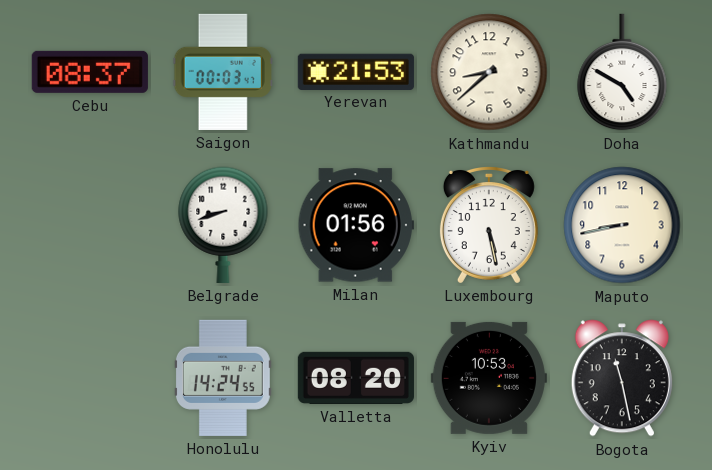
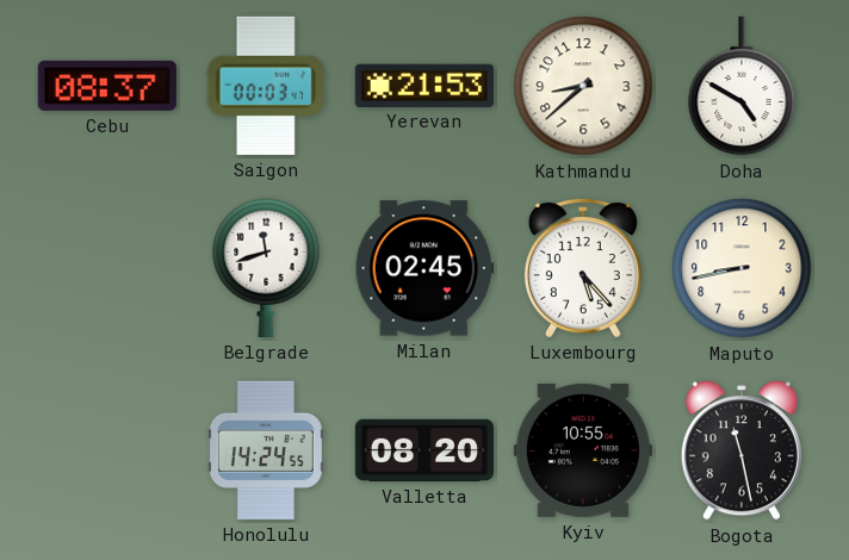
Belgrade: 8:42 -> 11:42
Milan: 01:56 -> 02:45
Luxembourg: 5:28 -> 5:23
Kyiv: 10:53 -> 10:55
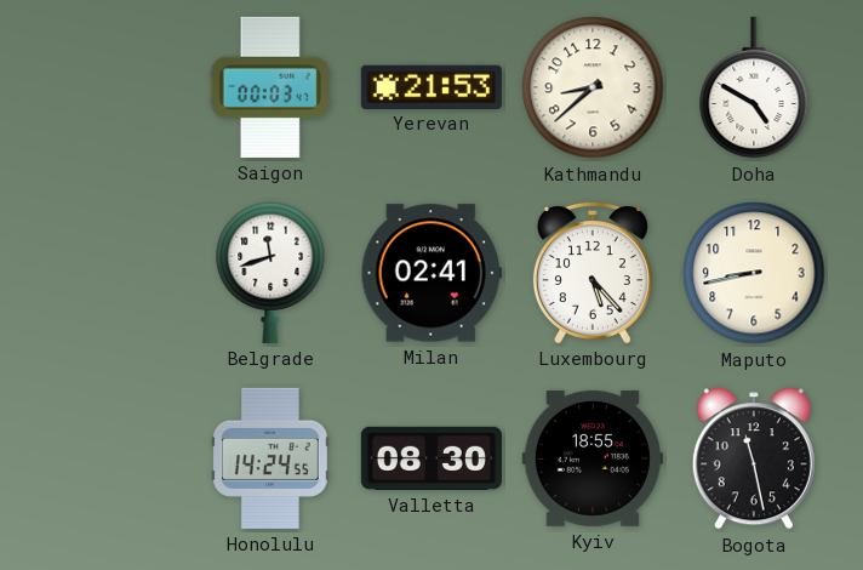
Cebu: 08:37 -> none
Milan: 02:45 -> 02:41
Valletta: 08:20 -> 08:30
Kyiv: 10:55 -> 18:55
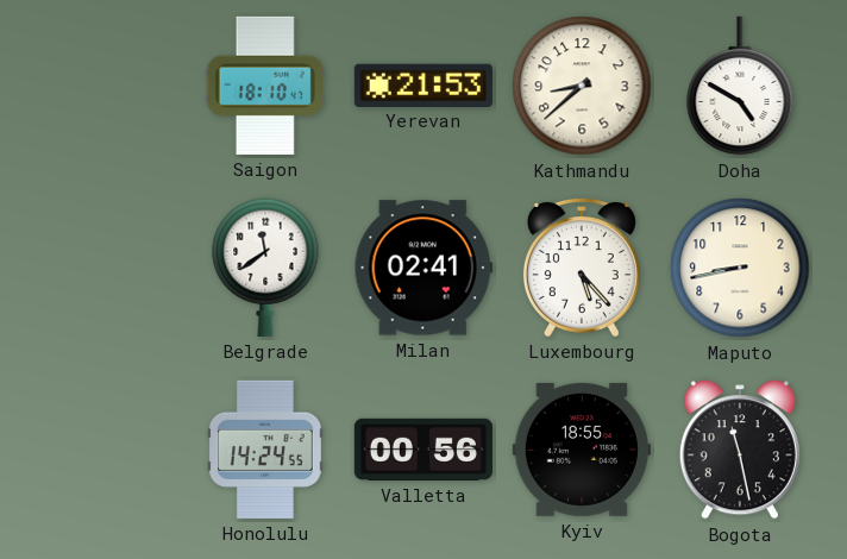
Saigon: 00:03 -> 18:10
Belgrade: 11:42 -> 11:39
Valletta: 08:30 -> 00:56
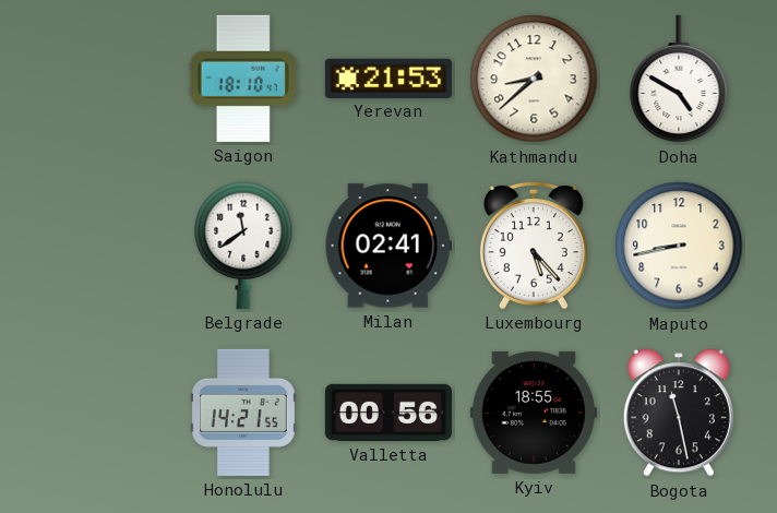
Honolulu: 14:24 -> 14:21
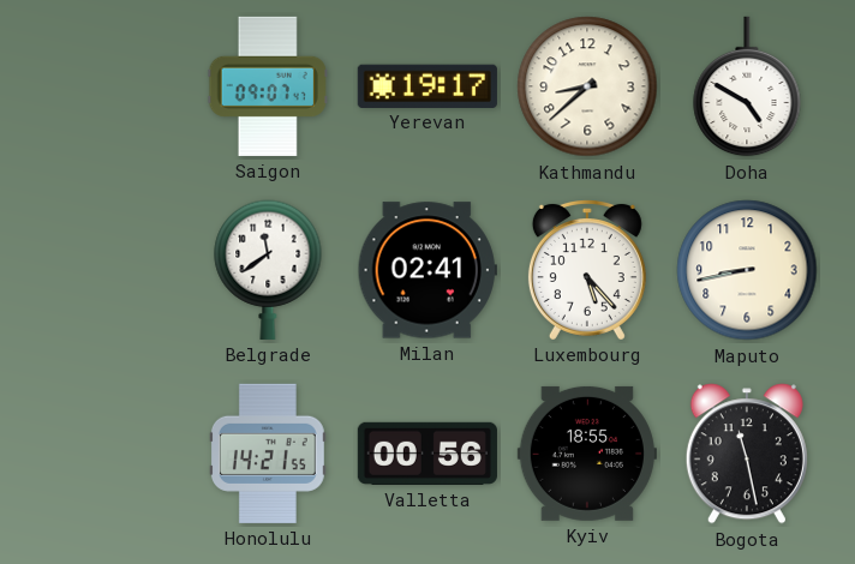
Saigon: 18:10 -> 09:07
Yerevan: 21:53 -> 19:17
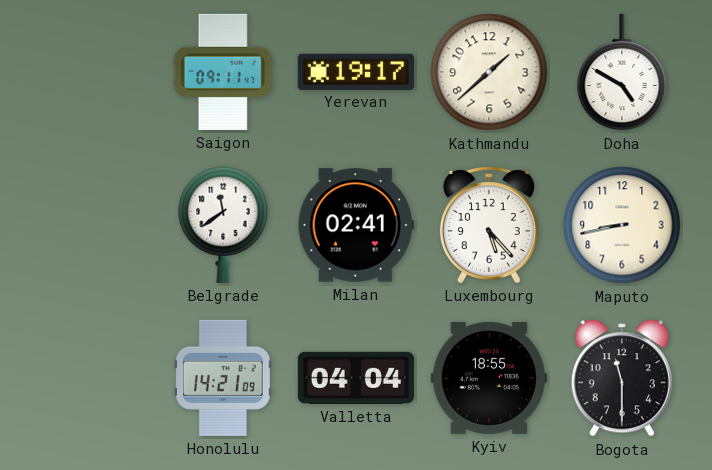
Saigon: 09:07 -> 09:11
Kathmandu: 8:38 -> 1:38
Honolulu: 14:21:55 -> 14:21:09
Valletta: 00:56 -> 04:04
Bogota: 11:28 -> 11:30
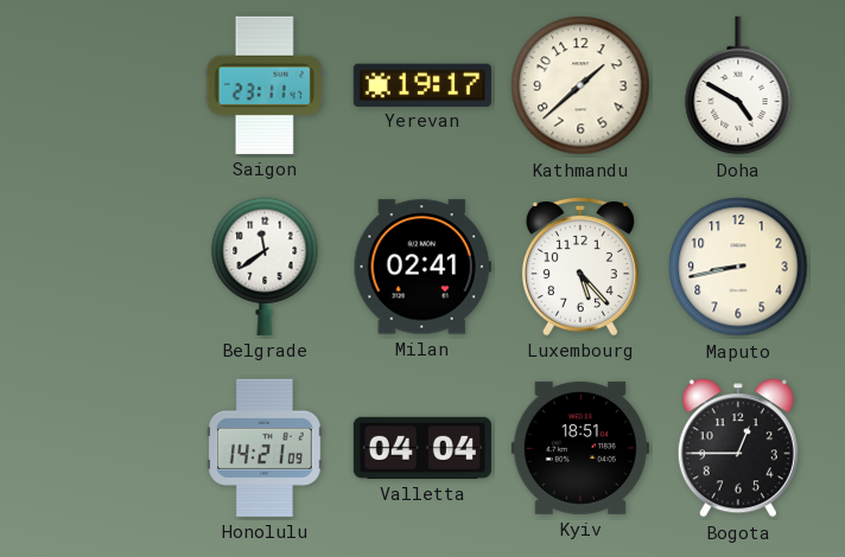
Saigon: 09:11 -> 23:11
Kyiv: 18:55 -> 18:51
Bogota: 11:30 -> 12:45
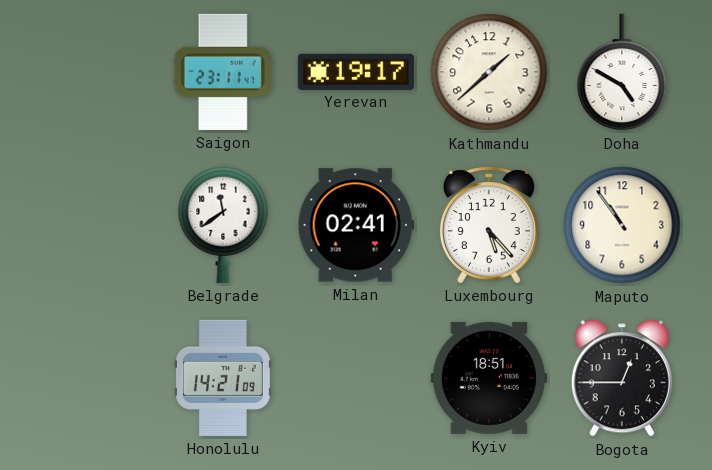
Maputo: 8:43 -> 10:54
Valletta: 04:04 -> none
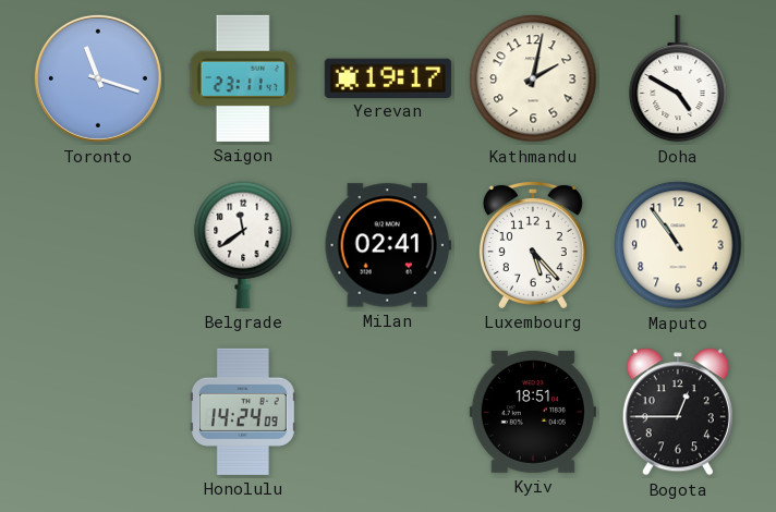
Toronto: none -> 11:18
Kathmandu: 1:38 -> 2:02
Honolulu: 14:21 -> 14:24
